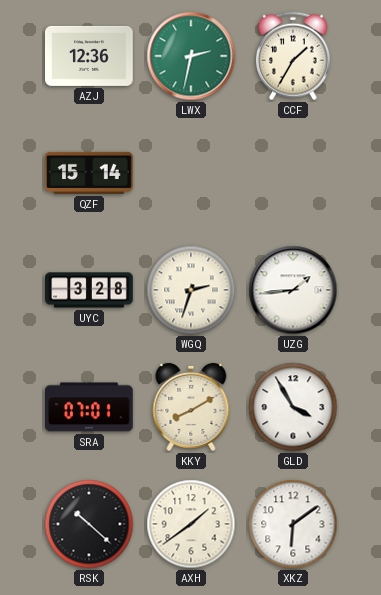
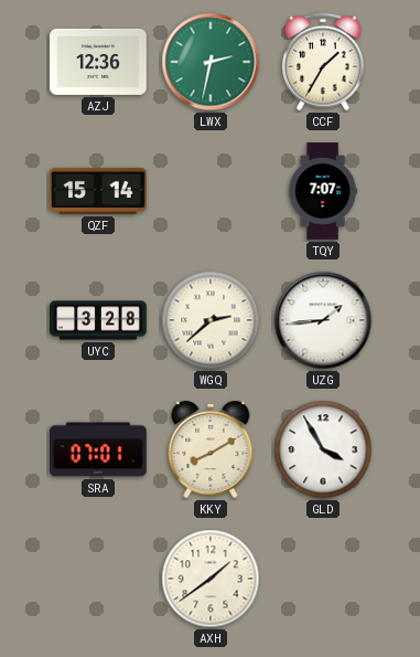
TQY: none -> 7:07
WGQ: 2:33 -> 2:38
RSK: 10:22 -> none
XKZ: 6:09 -> none
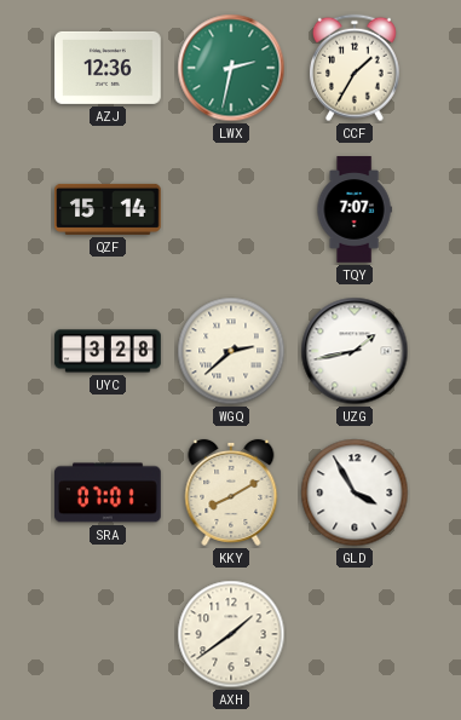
UZG: 1:44 -> 1:43
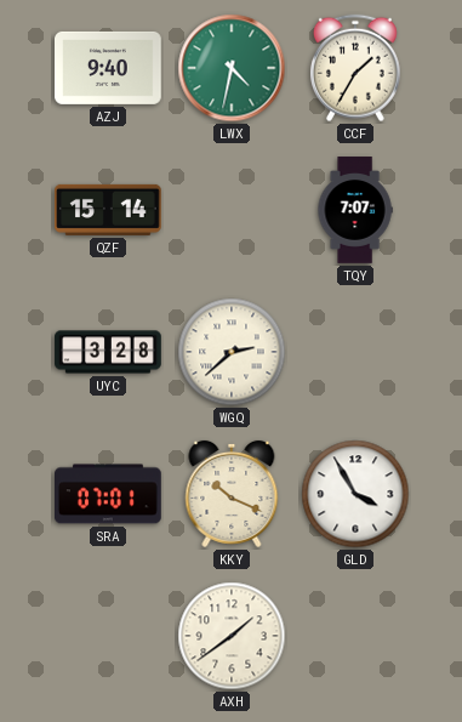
AZJ: 12:36 -> 9:40
LWX: 2:32 -> 4:32
UZG: 1:43 -> none
KKY: 8:10 -> 10:19
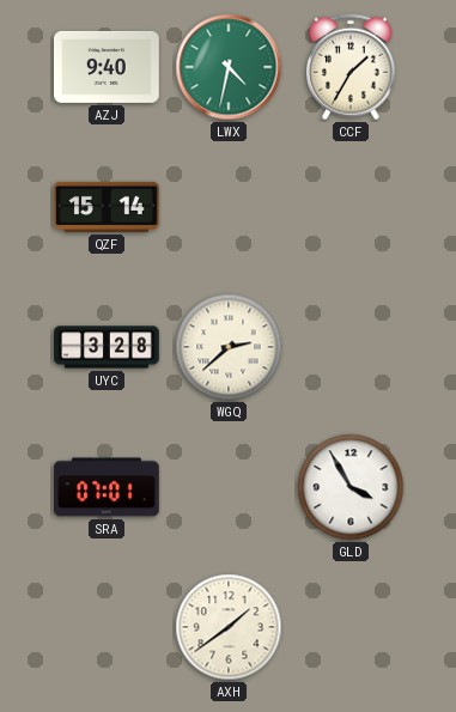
TQY: 7:07 -> none
KKY: 10:19 -> none
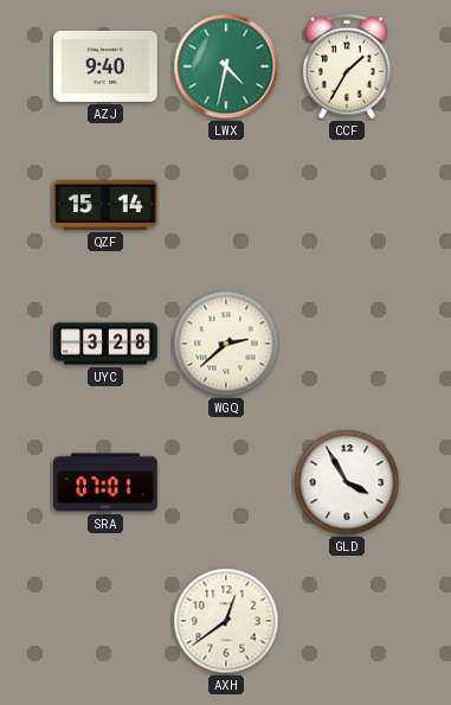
AXH: 1:39 -> 12:39
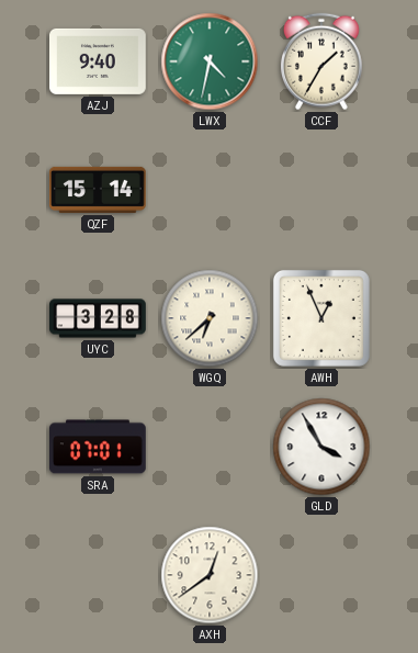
WGQ: 2:38 -> 6:38
AWH: none -> 12:56
